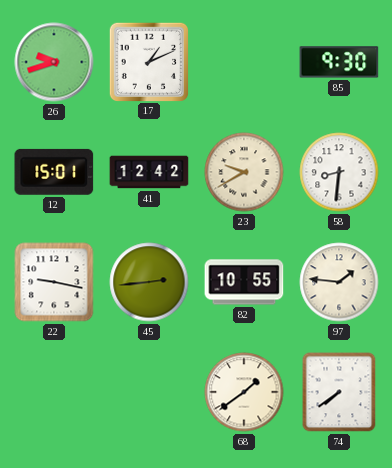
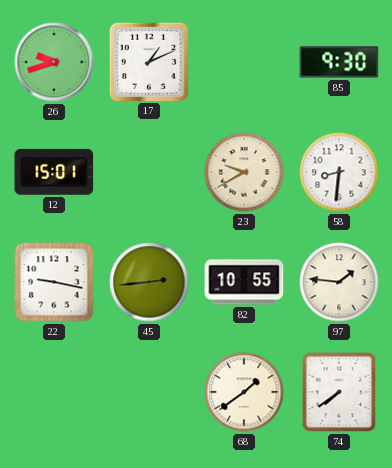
41: 12:42 -> none
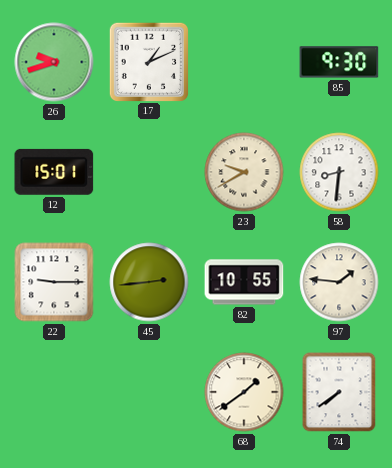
22: 9:17 -> 9:15
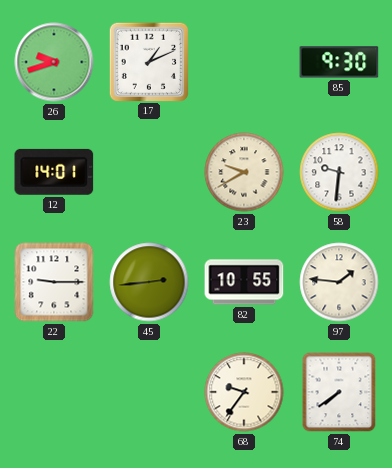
12: 15:01 -> 14:01
58: 8:31 -> 9:31
68: 1:39 -> 9:36
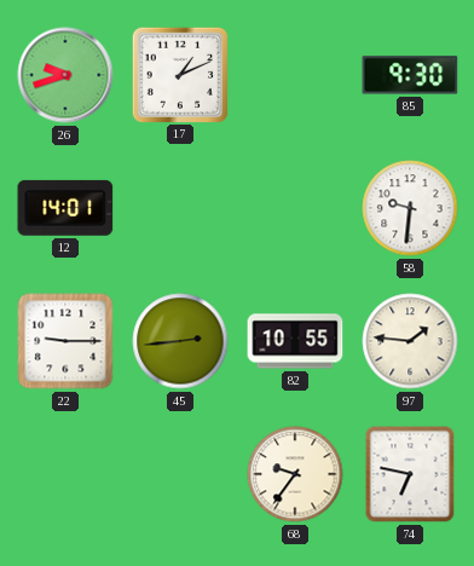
23: 9:40 -> none
74: 7:39 -> 6:47
